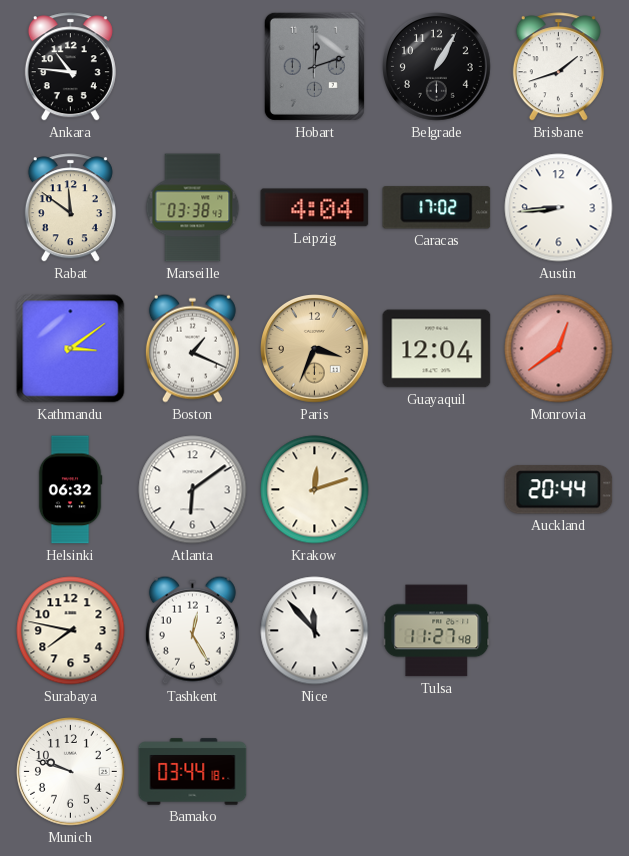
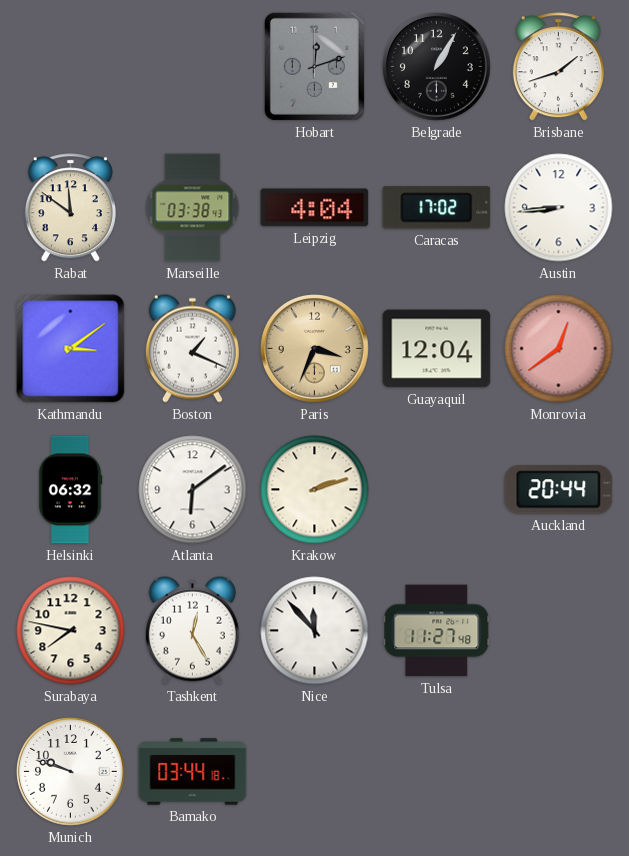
Ankara: 10:46 -> none
Krakow: 12:12 -> 2:12
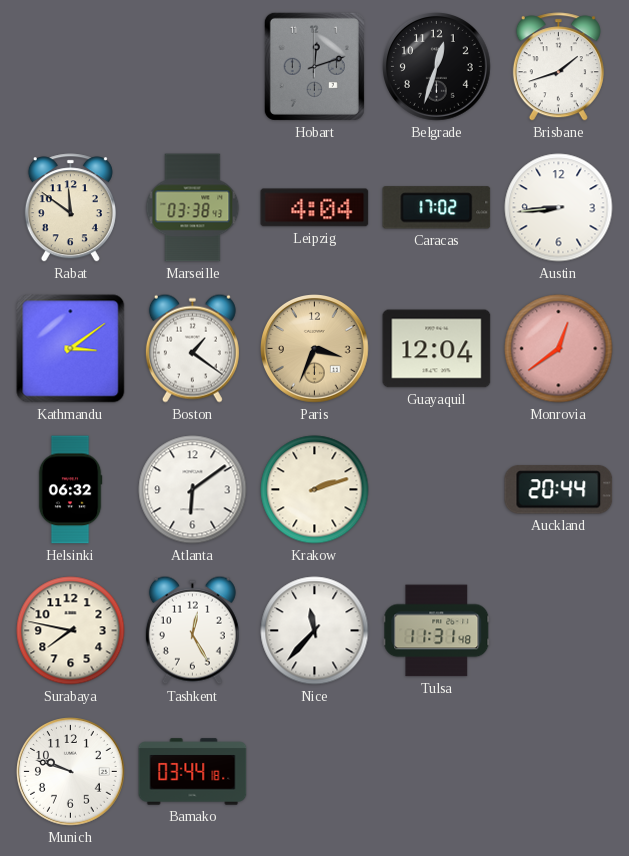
Belgrade: 1:05 -> 12:33
Boston: 1:19 -> 1:21
Nice: 11:53 -> 11:37
Tulsa: 11:27 -> 11:31
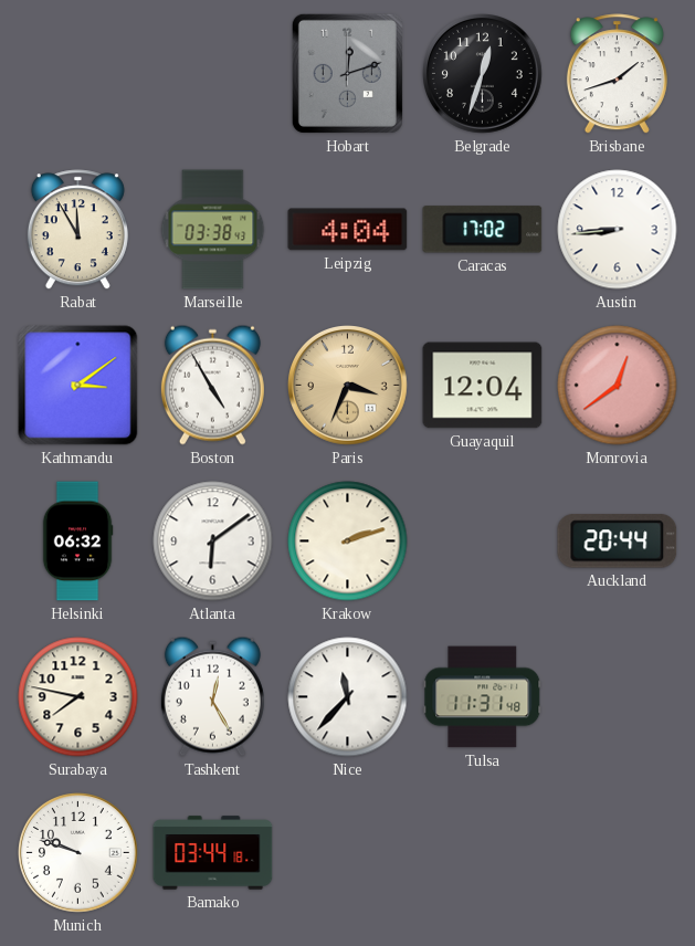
Rabat: 11:51 -> 11:55
Boston: 1:21 -> 4:55
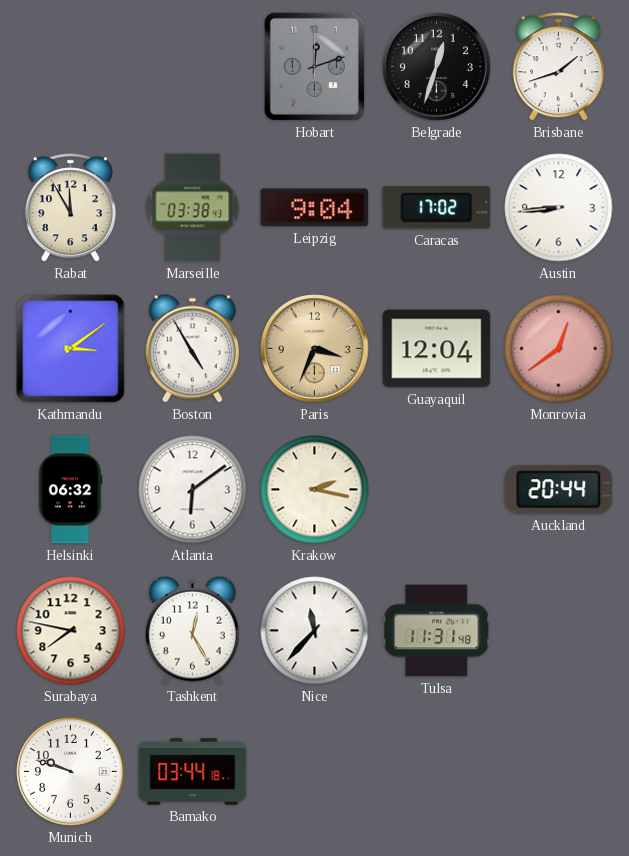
Leipzig: 4:04 -> 9:04
Krakow: 2:12 -> 2:17
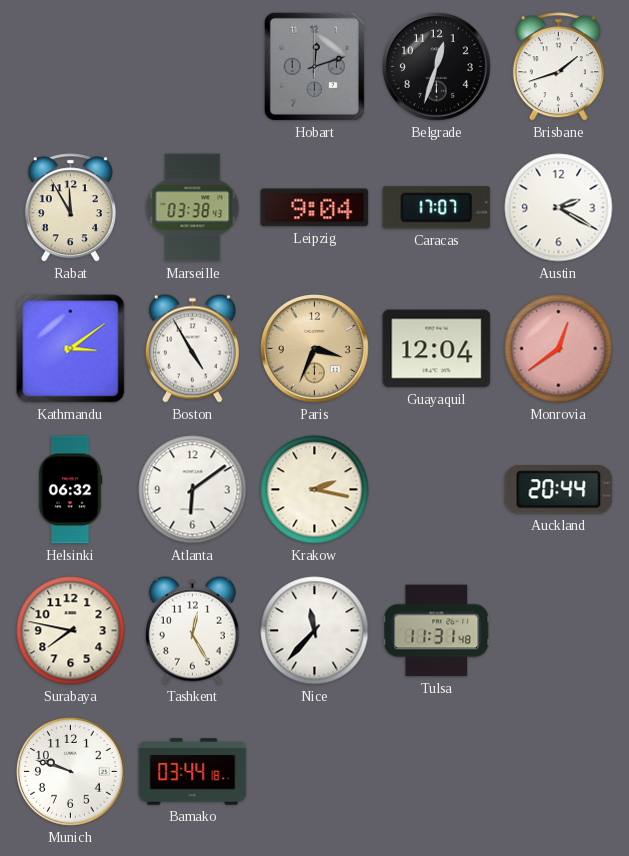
Caracas: 17:02 -> 17:07
Austin: 8:44 -> 2:20
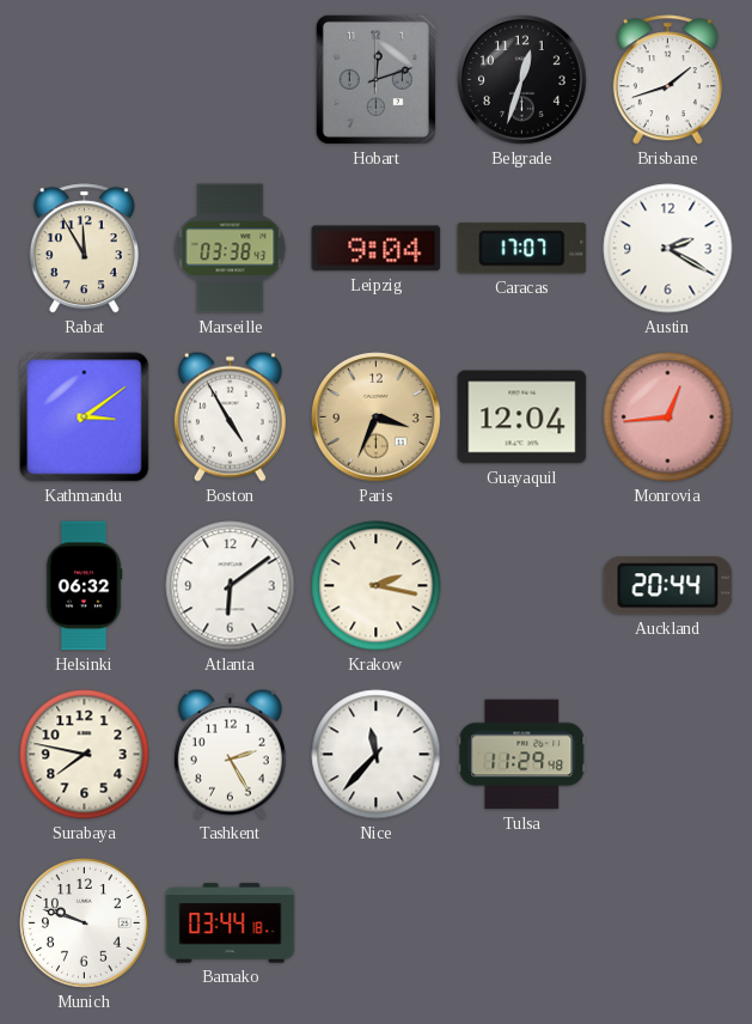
Monrovia: 12:39 -> 12:44
Tashkent: 12:25 -> 2:25
Tulsa: 11:31 -> 11:29
